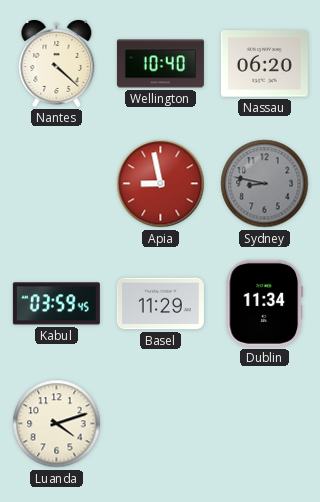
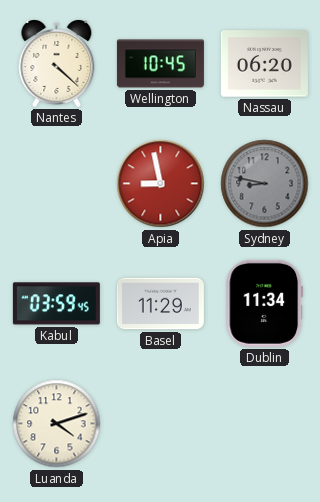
Wellington: 10:40 -> 10:45
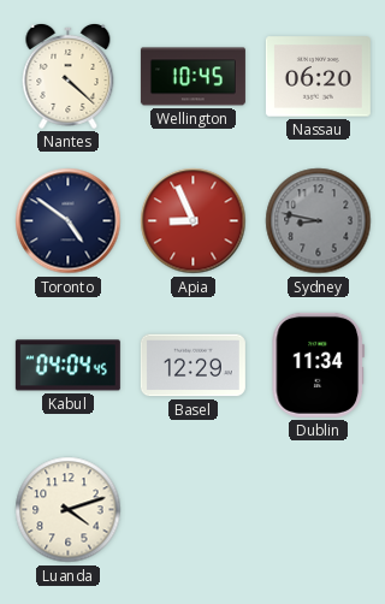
Toronto: none -> 4:51
Apia: 8:58 -> 8:56
Kabul: 03:59 -> 04:04
Basel: 11:29 -> 12:29
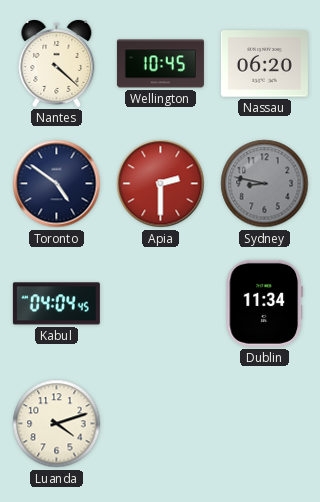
Apia: 8:56 -> 2:30
Basel: 12:29 -> none
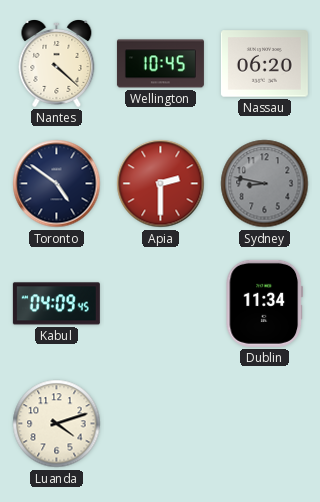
Kabul: 04:04 -> 04:09
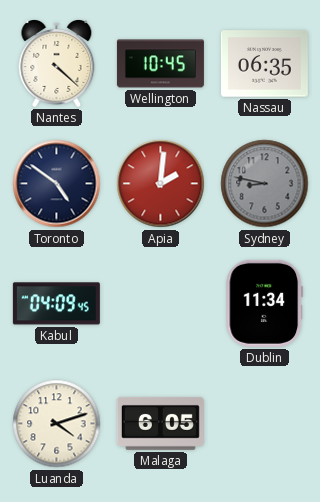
Nassau: 06:20 -> 06:35
Apia: 2:30 -> 2:01
Malaga: none -> 6:05
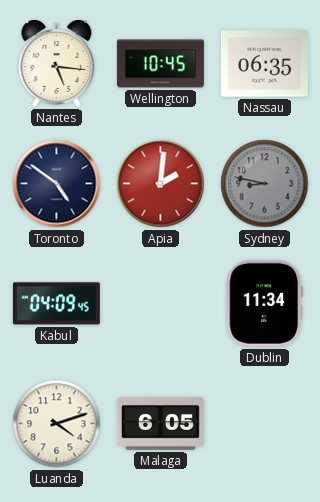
Nantes: 4:22 -> 5:16
